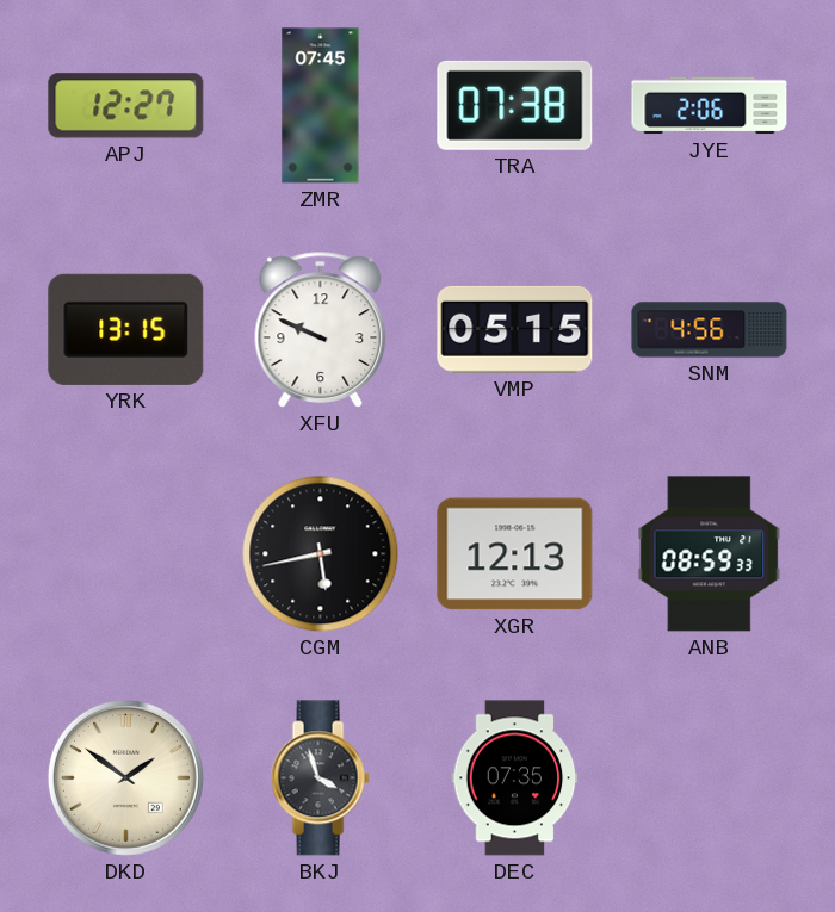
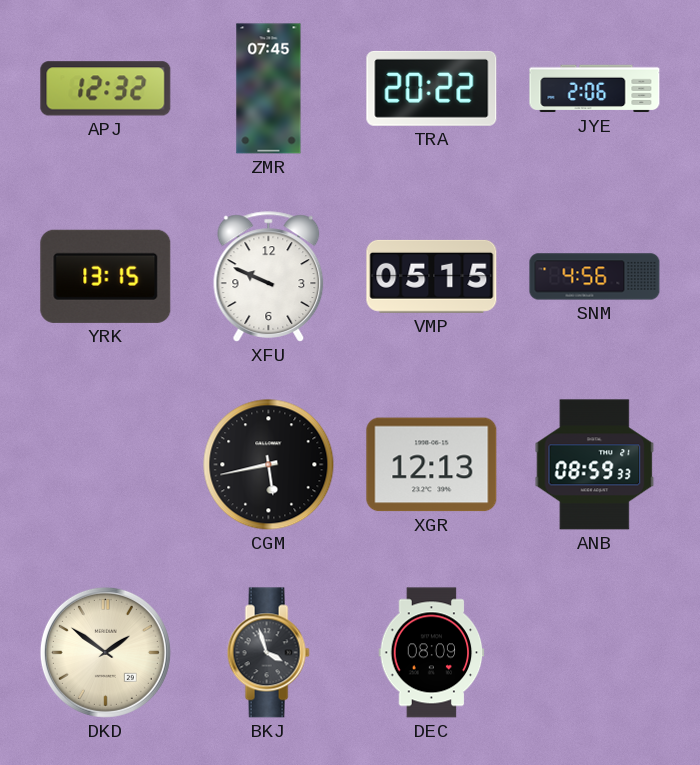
APJ: 12:27 -> 12:32
TRA: 07:38 -> 20:22
DEC: 07:35 -> 08:09
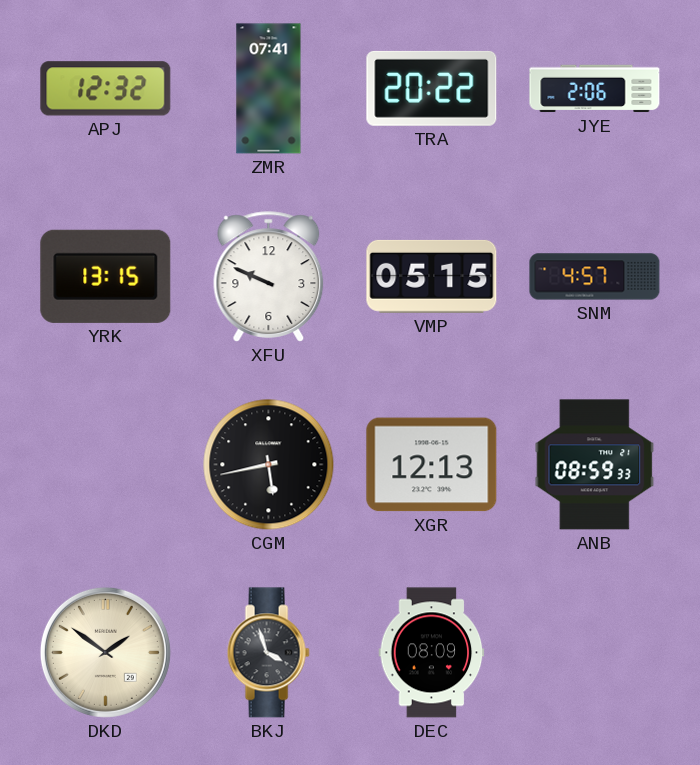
ZMR: 07:45 -> 07:41
SNM: 4:56 -> 4:57
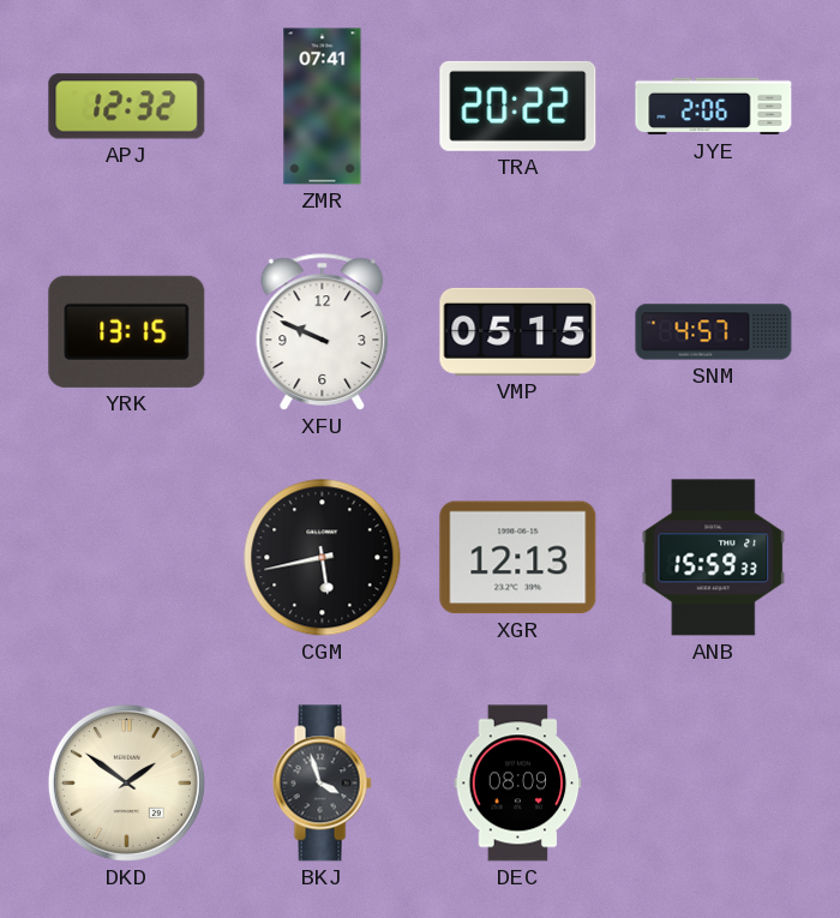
ANB: 08:59 -> 15:59
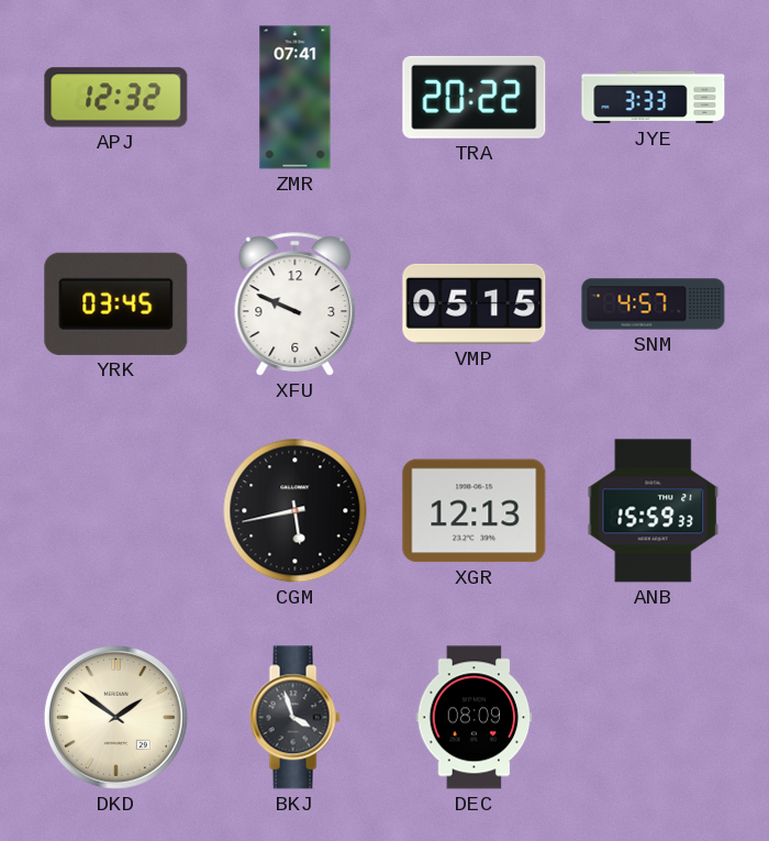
JYE: 2:06 -> 3:33
YRK: 13:15 -> 03:45
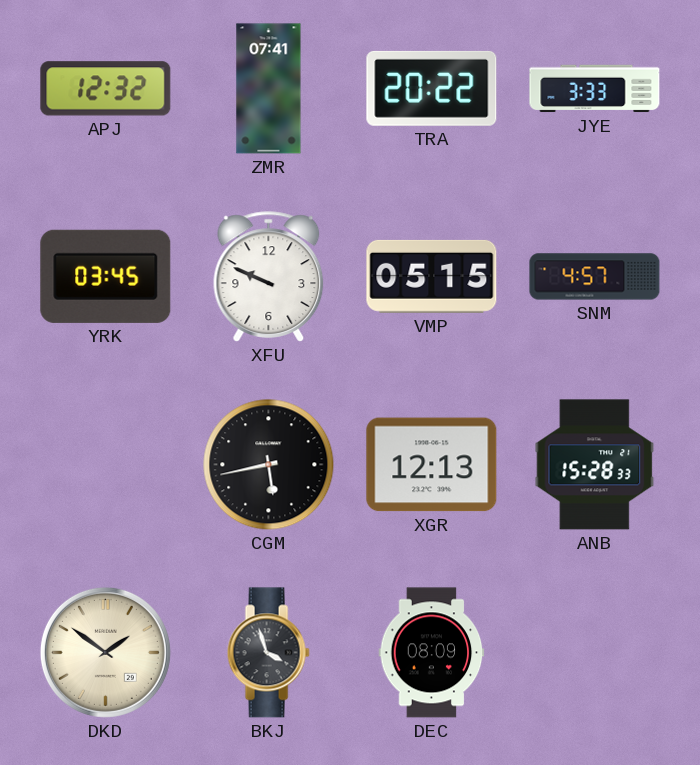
ANB: 15:59 -> 15:28
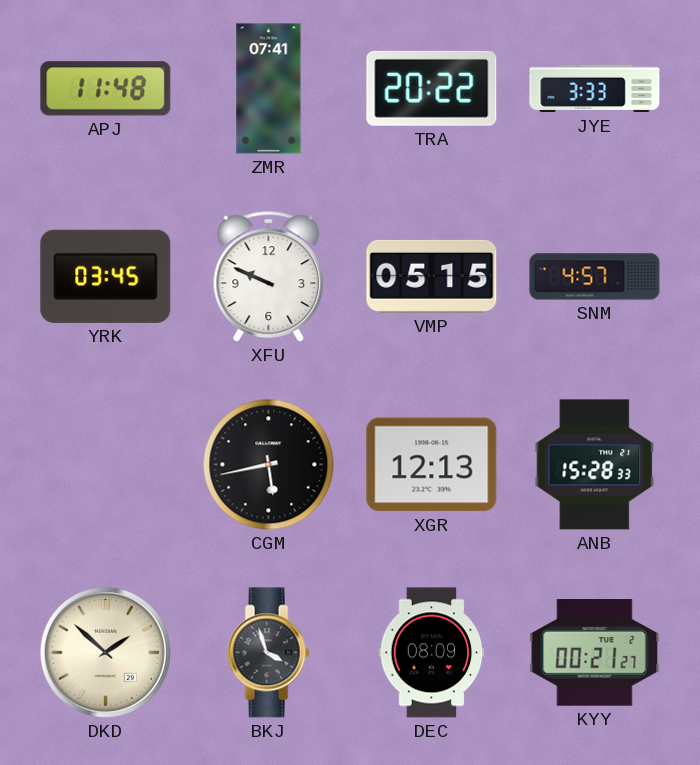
APJ: 12:32 -> 11:48
DKD: 1:51 -> 1:52
KYY: none -> 00:21
